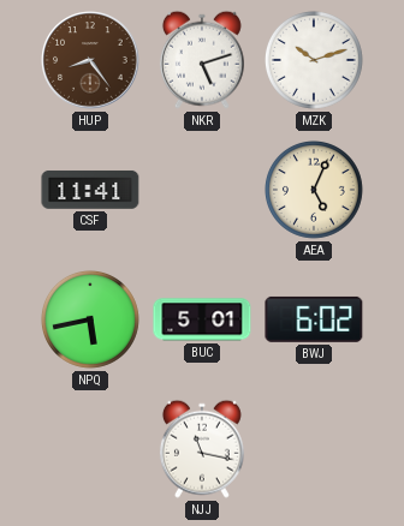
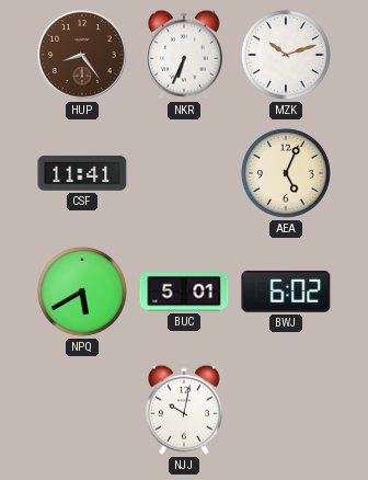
NKR: 5:12 -> 6:34
NPQ: 5:43 -> 5:40
NJJ: 11:17 -> 10:02
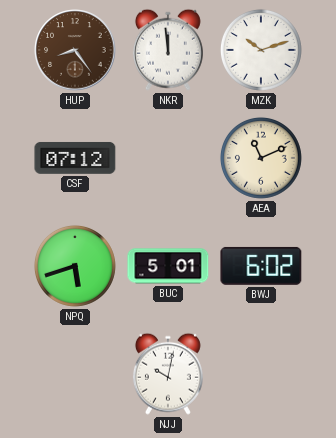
NKR: 6:34 -> 11:59
CSF: 11:41 -> 07:12
AEA: 5:04 -> 11:11
NPQ: 5:40 -> 5:42
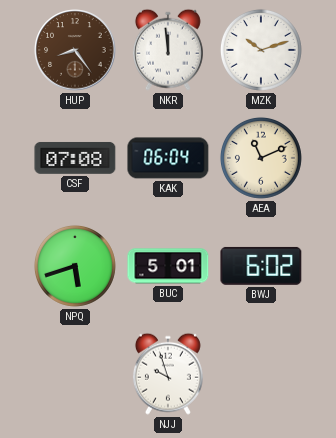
CSF: 07:12 -> 07:08
KAK: none -> 06:04
NJJ: 10:02 -> 9:57
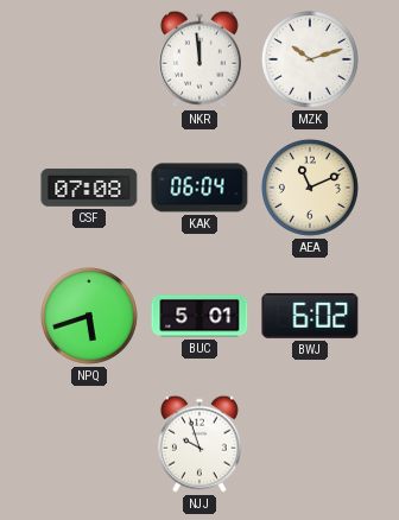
HUP: 8:24 -> none
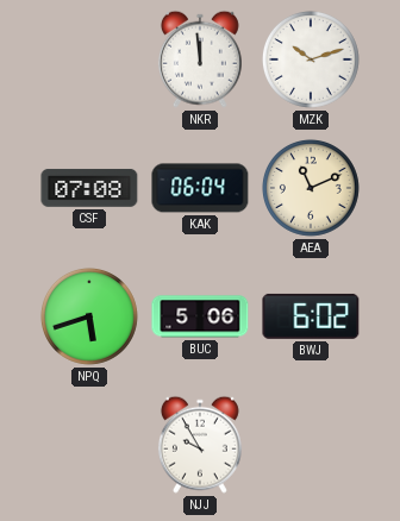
BUC: 5:01 -> 5:06
NJJ: 9:57 -> 9:55
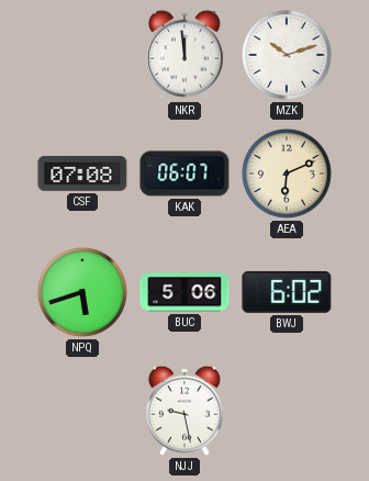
KAK: 06:04 -> 06:07
AEA: 11:11 -> 6:11
NJJ: 9:55 -> 9:28
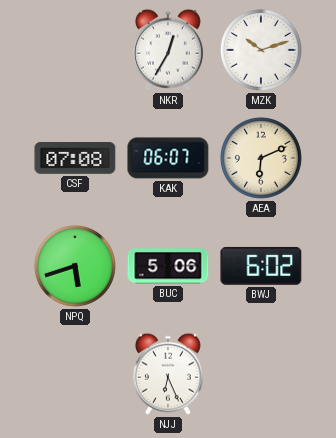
NKR: 11:59 -> 12:35
NJJ: 9:28 -> 6:26
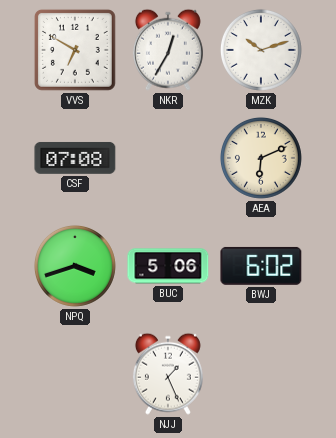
VVS: none -> 6:50
KAK: 06:07 -> none
NPQ: 5:42 -> 3:42
NJJ: 6:26 -> 1:26
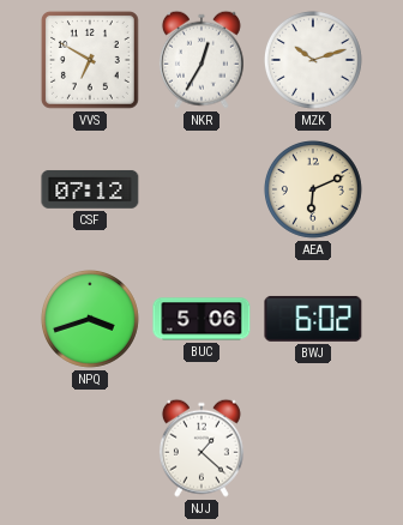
CSF: 07:08 -> 07:12
NJJ: 1:26 -> 1:22
